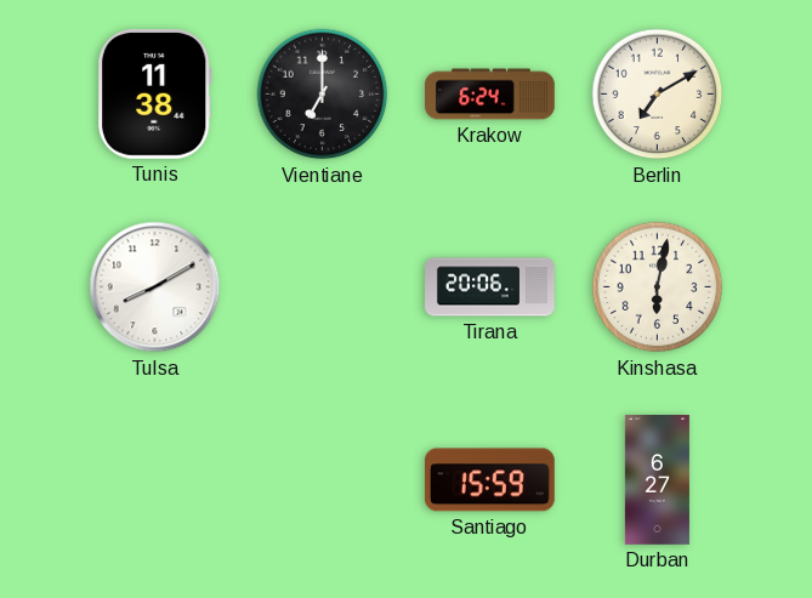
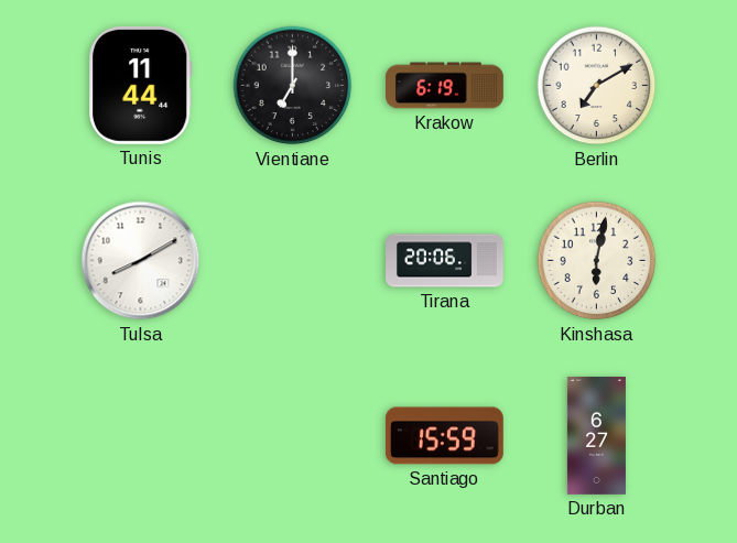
Tunis: 11:38 -> 11:44
Krakow: 6:24 -> 6:19
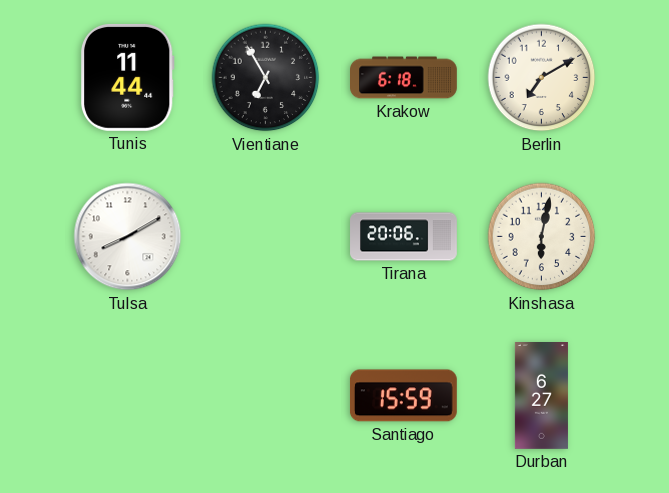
Vientiane: 7:00 -> 6:55
Krakow: 6:19 -> 6:18
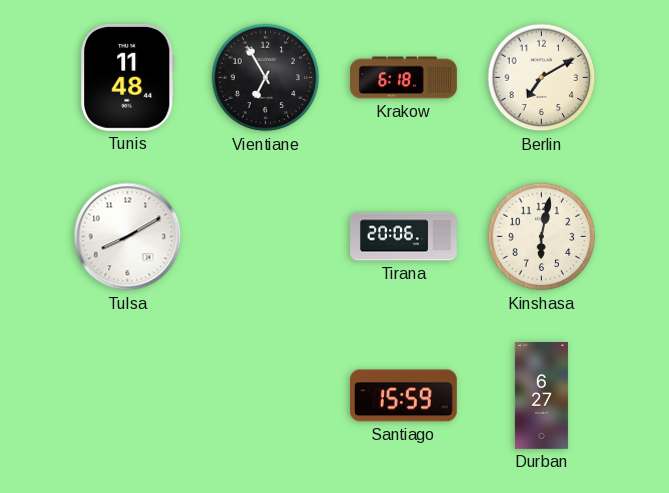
Tunis: 11:44 -> 11:48
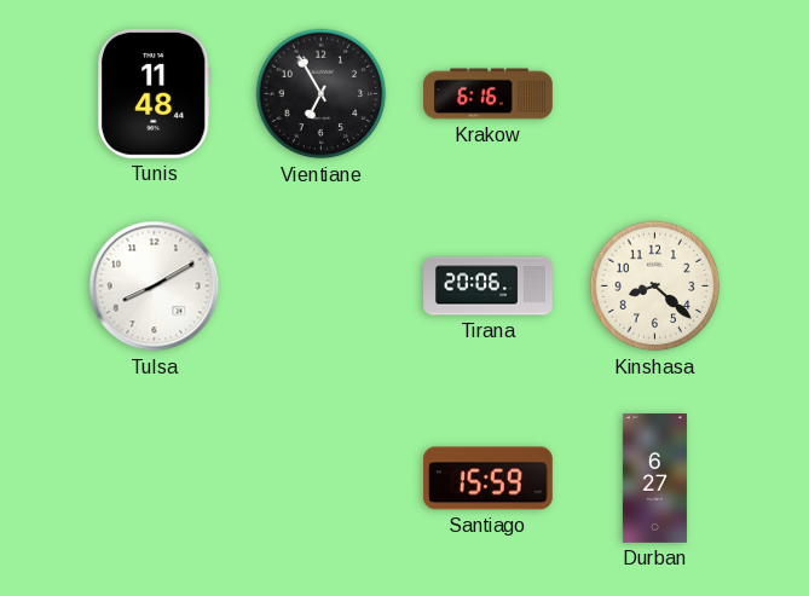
Krakow: 6:18 -> 6:16
Berlin: 7:10 -> none
Kinshasa: 6:02 -> 8:22
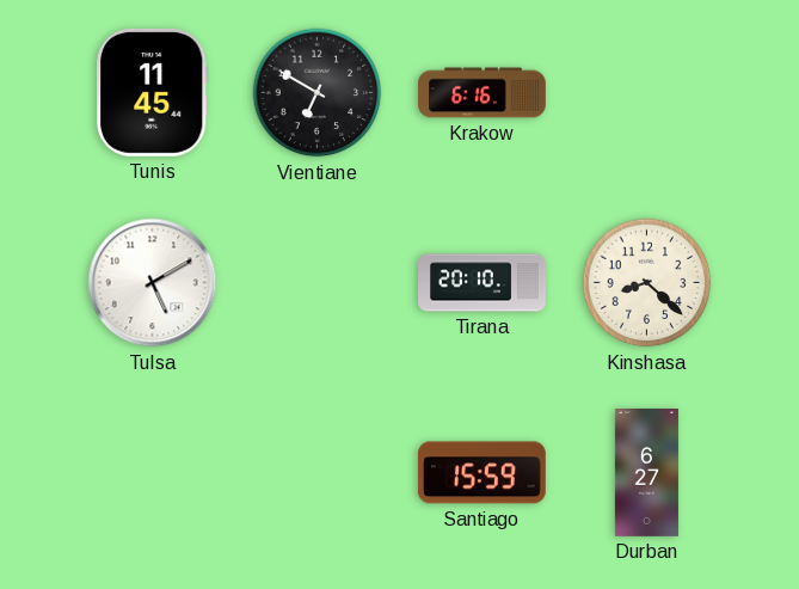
Tunis: 11:48 -> 11:45
Vientiane: 6:55 -> 6:50
Tulsa: 8:10 -> 5:10
Tirana: 20:06 -> 20:10
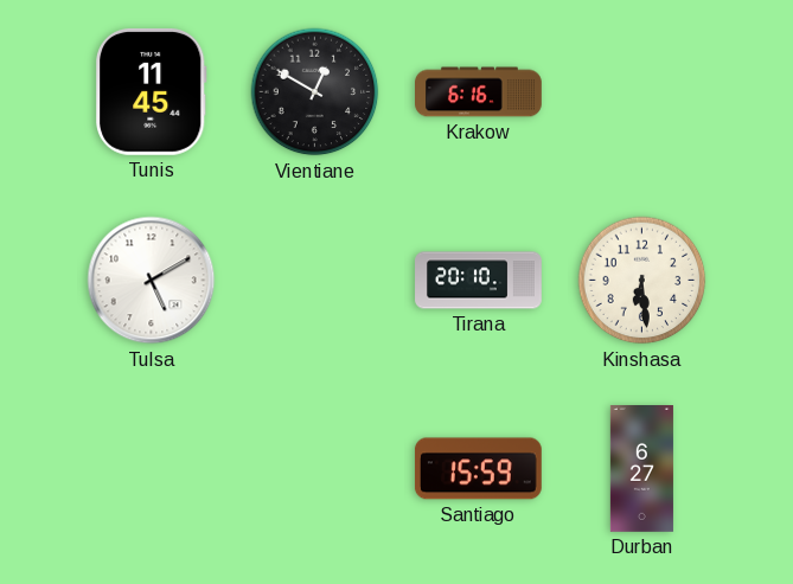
Vientiane: 6:50 -> 12:50
Kinshasa: 8:22 -> 6:29
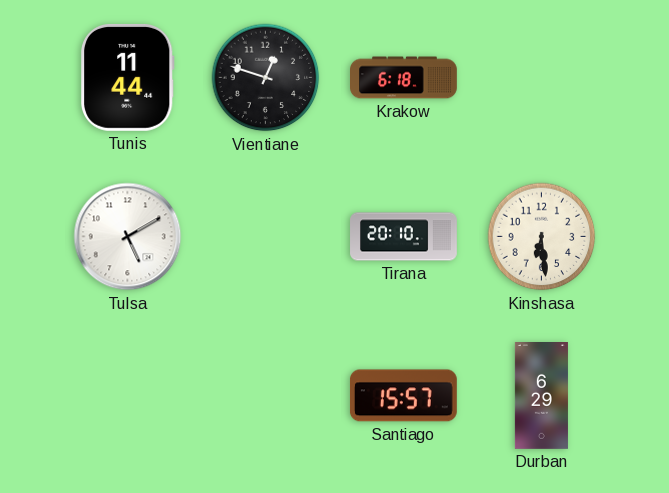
Tunis: 11:45 -> 11:44
Vientiane: 12:50 -> 12:48
Krakow: 6:16 -> 6:18
Santiago: 15:59 -> 15:57
Durban: 6:27 -> 6:29
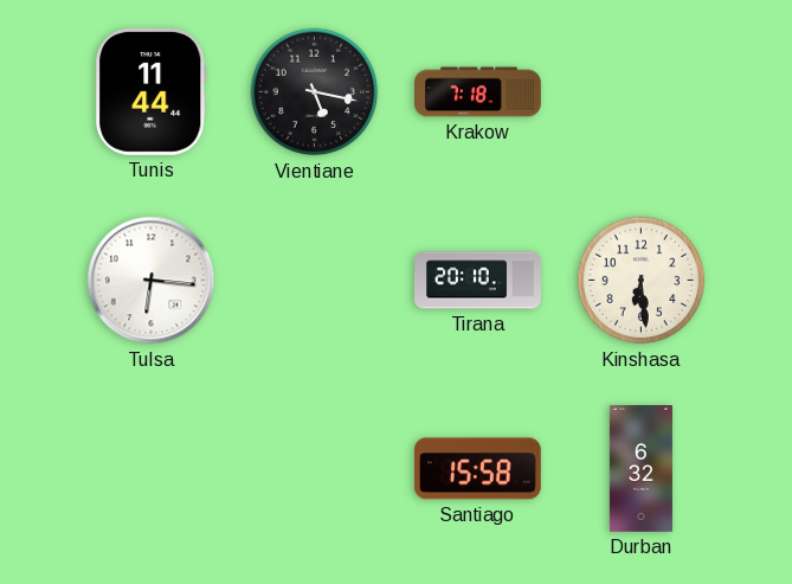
Vientiane: 12:48 -> 5:17
Krakow: 6:18 -> 7:18
Tulsa: 5:10 -> 6:16
Santiago: 15:57 -> 15:58
Durban: 6:29 -> 6:32
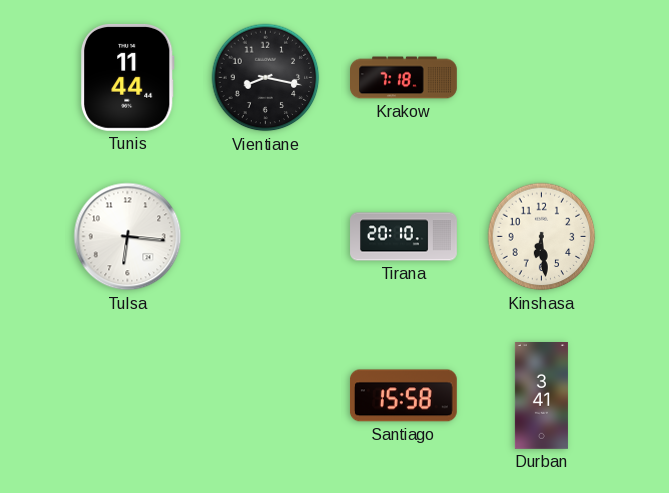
Vientiane: 5:17 -> 8:17
Durban: 6:32 -> 3:41
